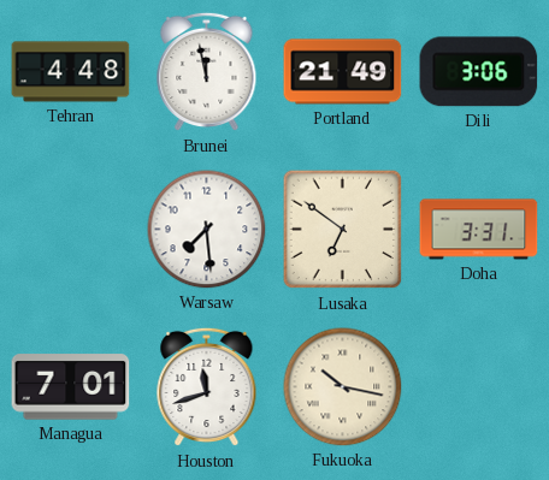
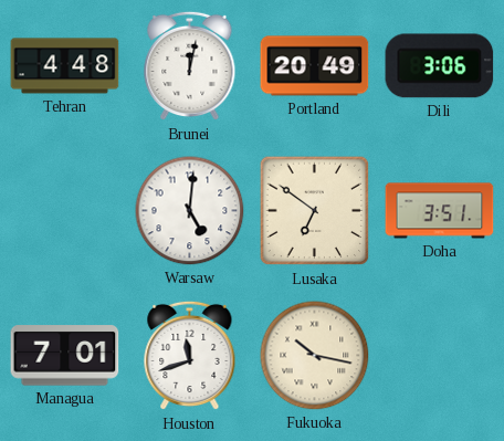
Brunei: 11:58 -> 12:02
Portland: 21:49 -> 20:49
Warsaw: 7:29 -> 5:01
Doha: 3:31 -> 3:51
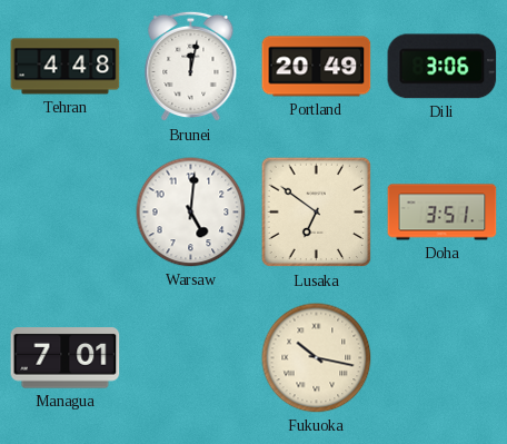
Houston: 11:42 -> none
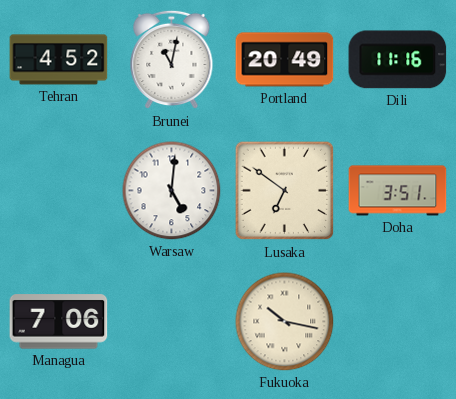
Tehran: 4:48 -> 4:52
Brunei: 12:02 -> 11:02
Dili: 3:06 -> 11:16
Managua: 7:01 -> 7:06
